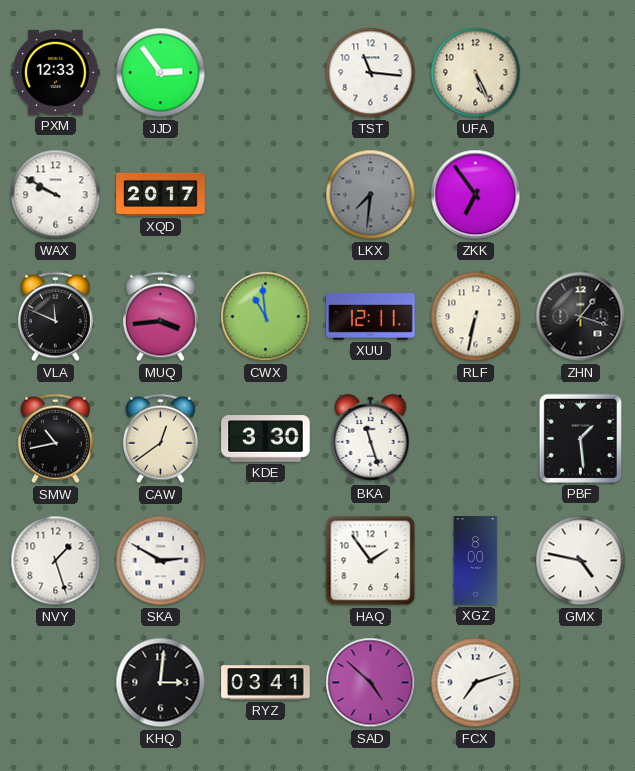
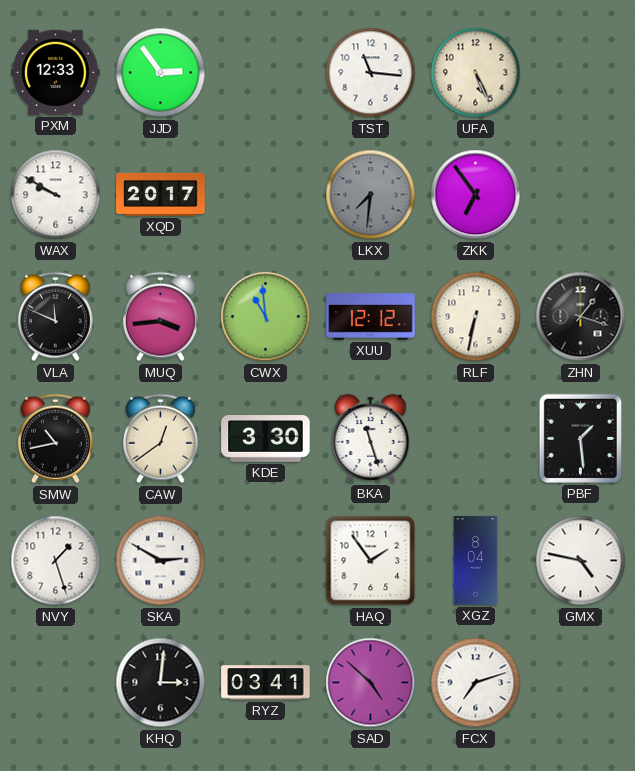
XUU: 12:11 -> 12:12
XGZ: 8:00 -> 8:04
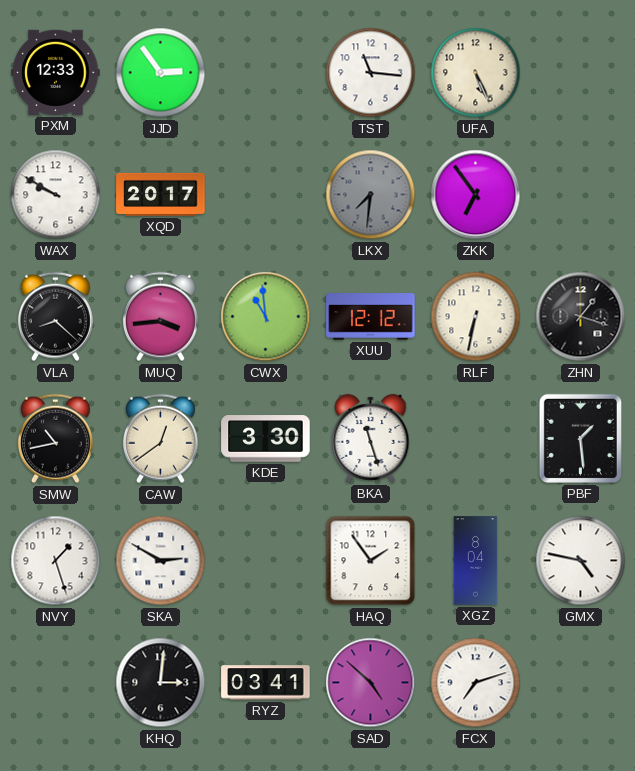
VLA: 11:49 -> 8:22
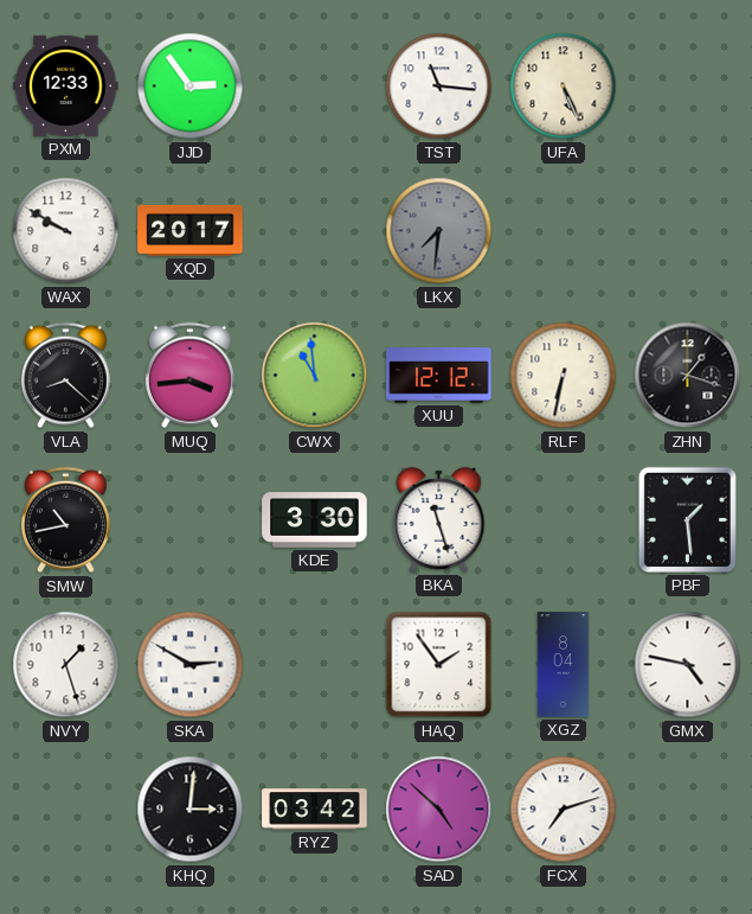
ZKK: 6:54 -> none
CAW: 12:39 -> none
RYZ: 03:41 -> 03:42
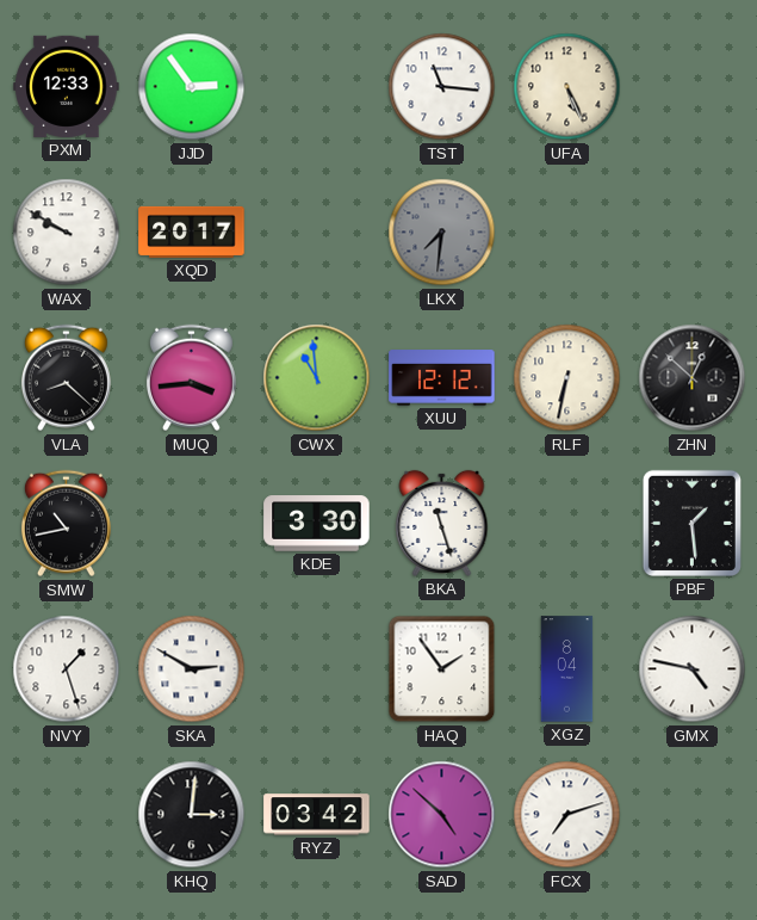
ZHN: 1:18 -> 12:52
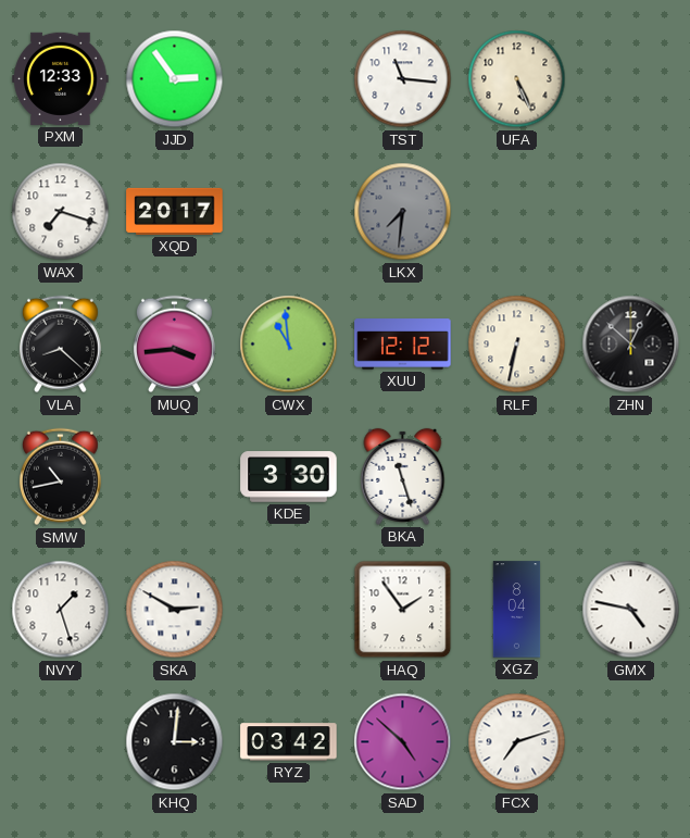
WAX: 9:50 -> 7:18
PBF: 1:29 -> none
